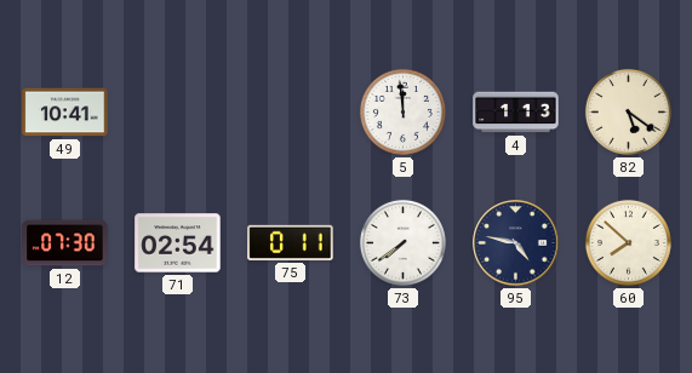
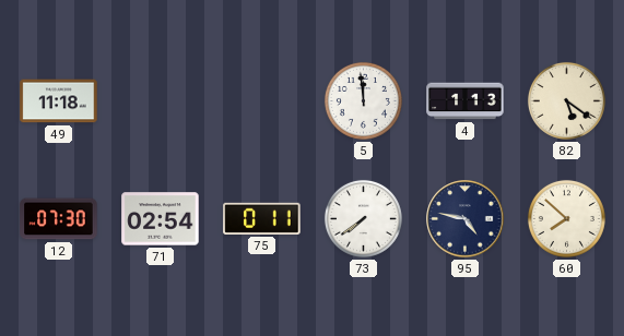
49: 10:41 -> 11:18
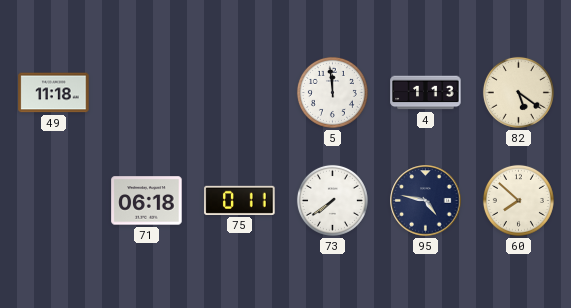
12: 07:30 -> none
71: 02:54 -> 06:18
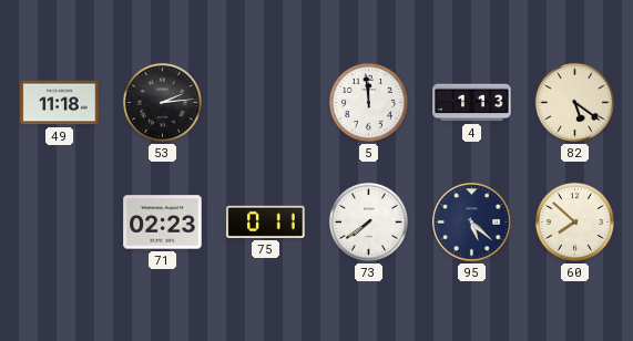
53: none -> 2:14
71: 06:18 -> 02:23
95: 4:47 -> 5:22
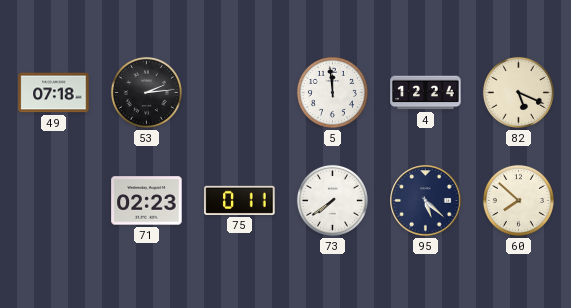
49: 11:18 -> 07:18
4: 1:13 -> 12:24
82: 5:21 -> 5:19
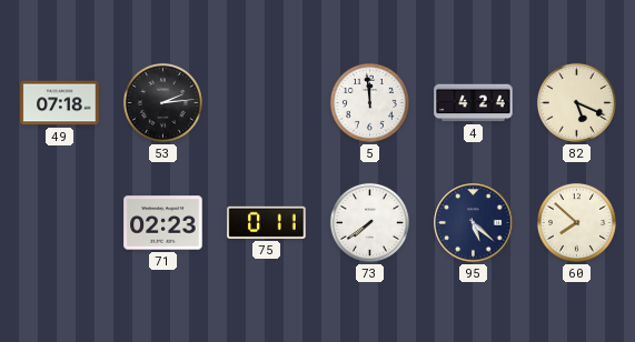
4: 12:24 -> 4:24
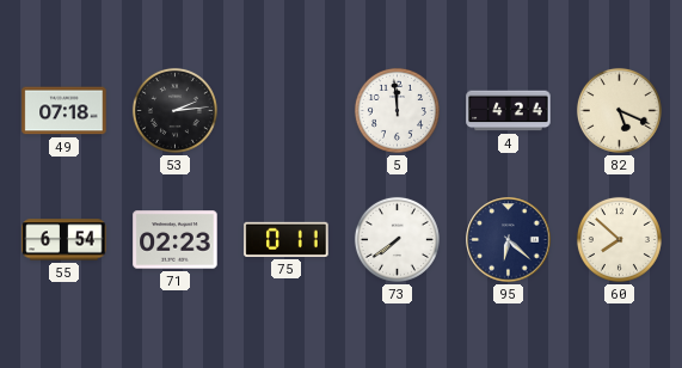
55: none -> 6:54
95: 5:22 -> 6:22
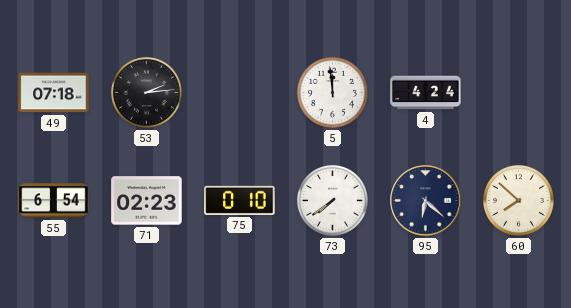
82: 5:19 -> none
75: 0:11 -> 0:10
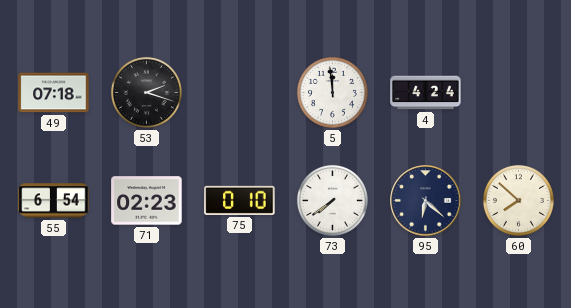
53: 2:14 -> 2:18
